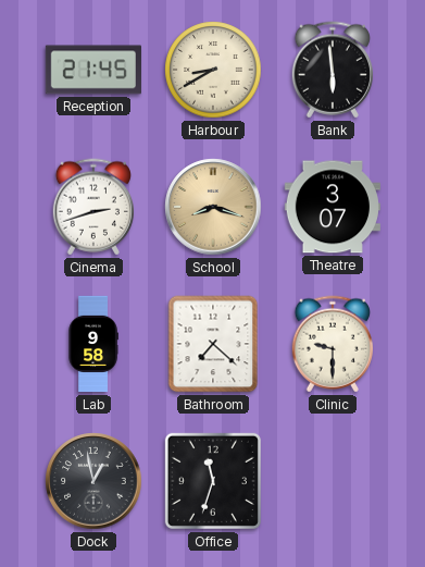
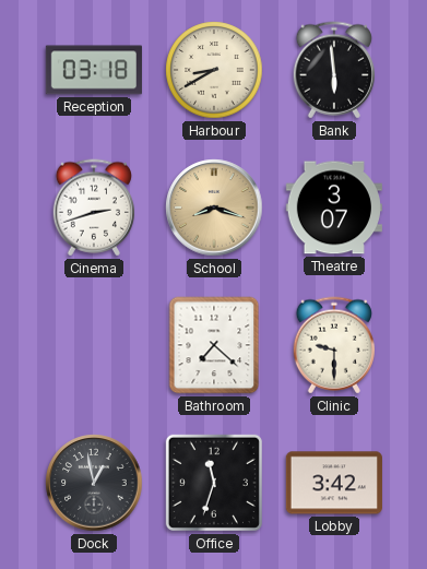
Reception: 21:45 -> 03:18
Lab: 9:58 -> none
Lobby: none -> 3:42
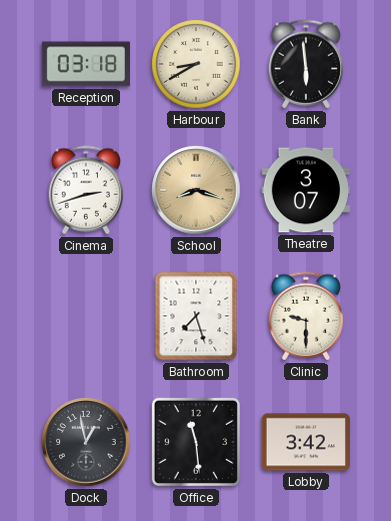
Bathroom: 7:22 -> 7:27
Office: 11:33 -> 11:29
